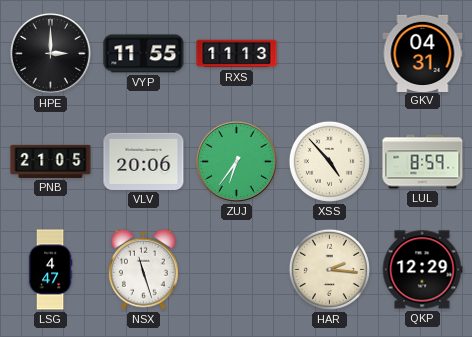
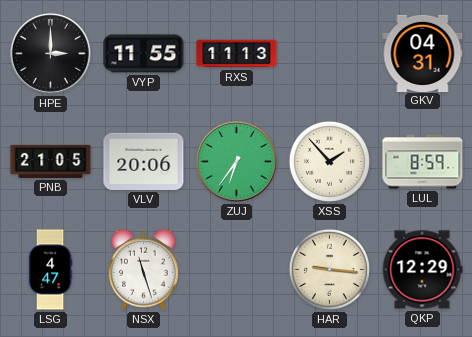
XSS: 4:53 -> 1:53
HAR: 2:16 -> 9:16
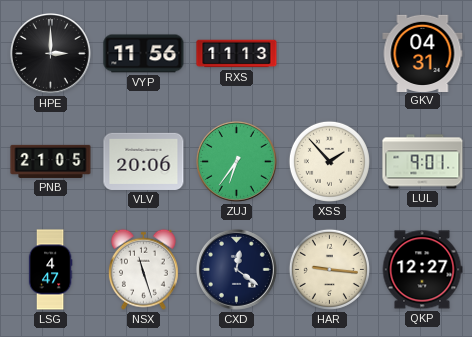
VYP: 11:55 -> 11:56
LUL: 8:59 -> 9:01
CXD: none -> 12:21
QKP: 12:29 -> 12:27
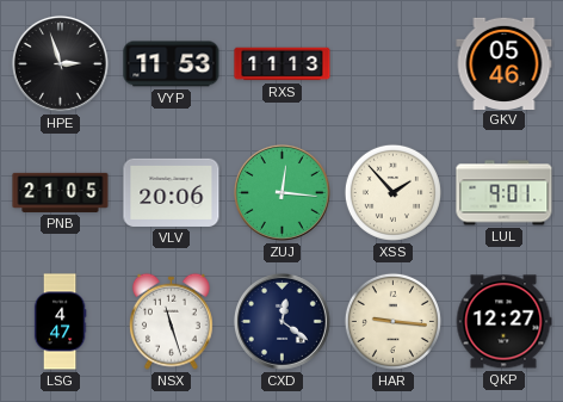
HPE: 3:00 -> 2:57
VYP: 11:56 -> 11:53
GKV: 04:31 -> 05:46
ZUJ: 6:36 -> 12:16
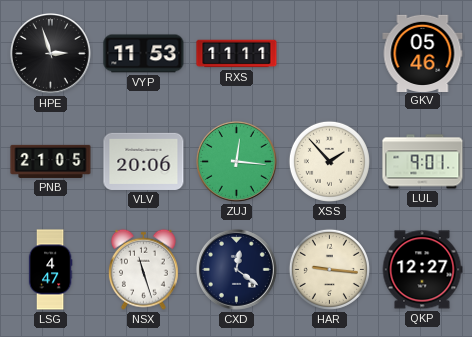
RXS: 11:13 -> 11:11
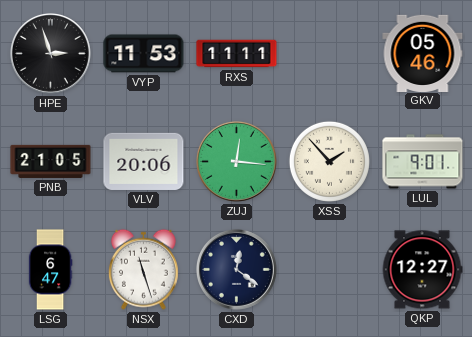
LSG: 4:47 -> 6:47
HAR: 9:16 -> none
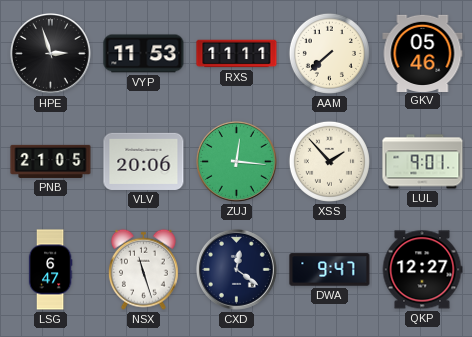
AAM: none -> 7:38
DWA: none -> 9:47
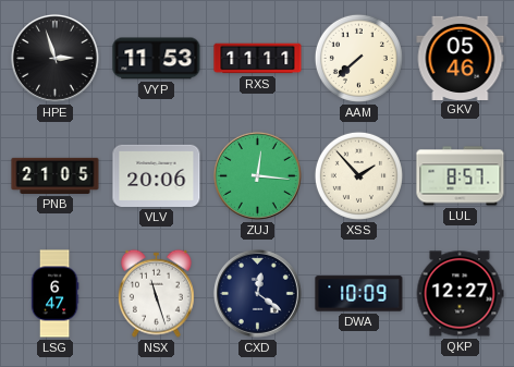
LUL: 9:01 -> 8:57
DWA: 9:47 -> 10:09
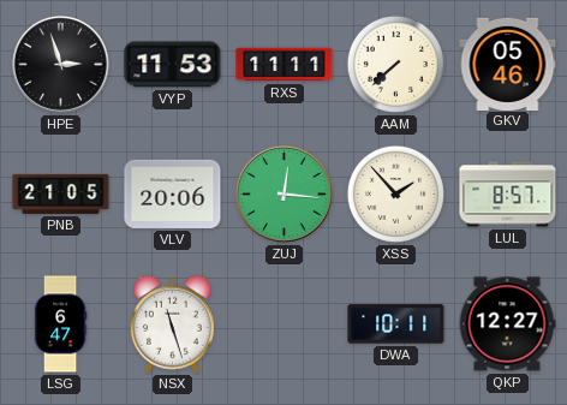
CXD: 12:21 -> none
DWA: 10:09 -> 10:11
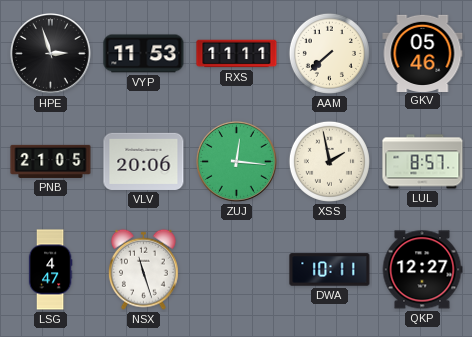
XSS: 1:53 -> 1:58
LSG: 6:47 -> 4:47
